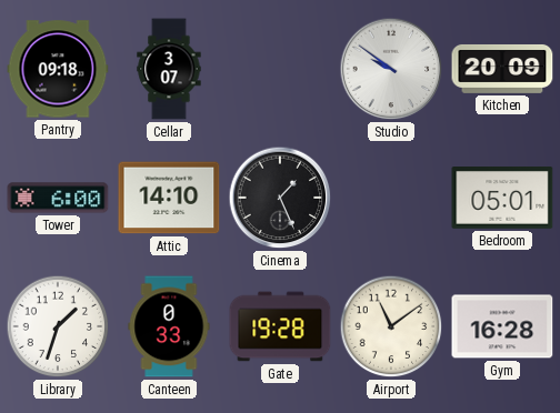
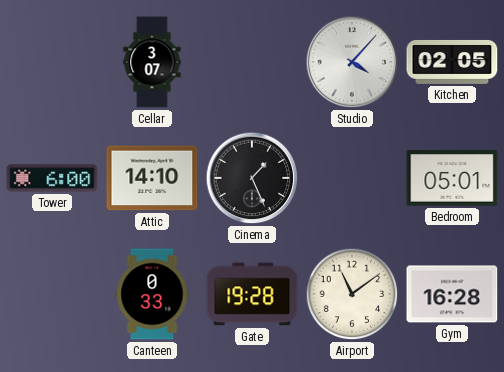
Pantry: 09:18 -> none
Studio: 9:51 -> 4:07
Kitchen: 20:09 -> 02:05
Library: 1:33 -> none
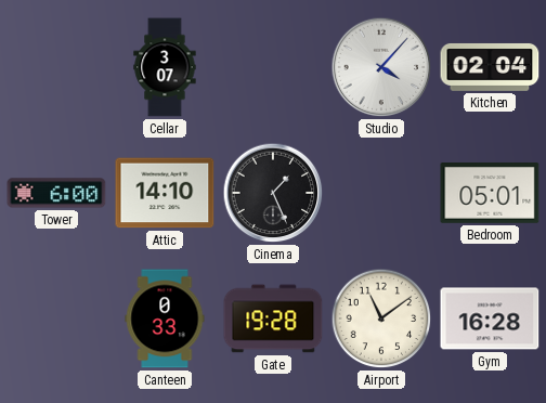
Kitchen: 02:05 -> 02:04
